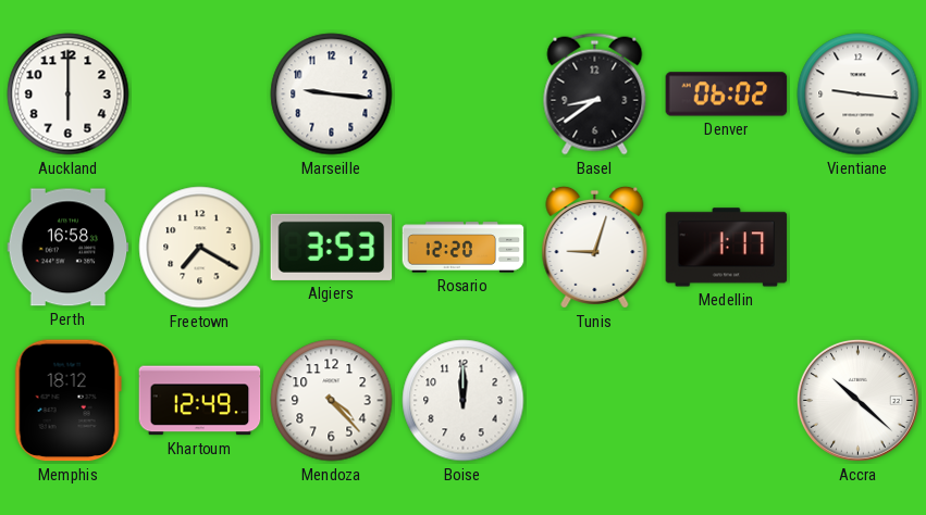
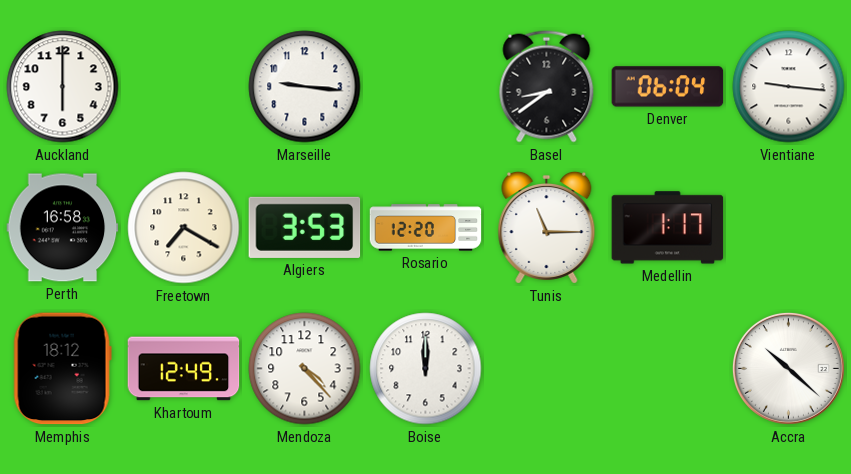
Denver: 06:02 -> 06:04
Tunis: 9:03 -> 11:15
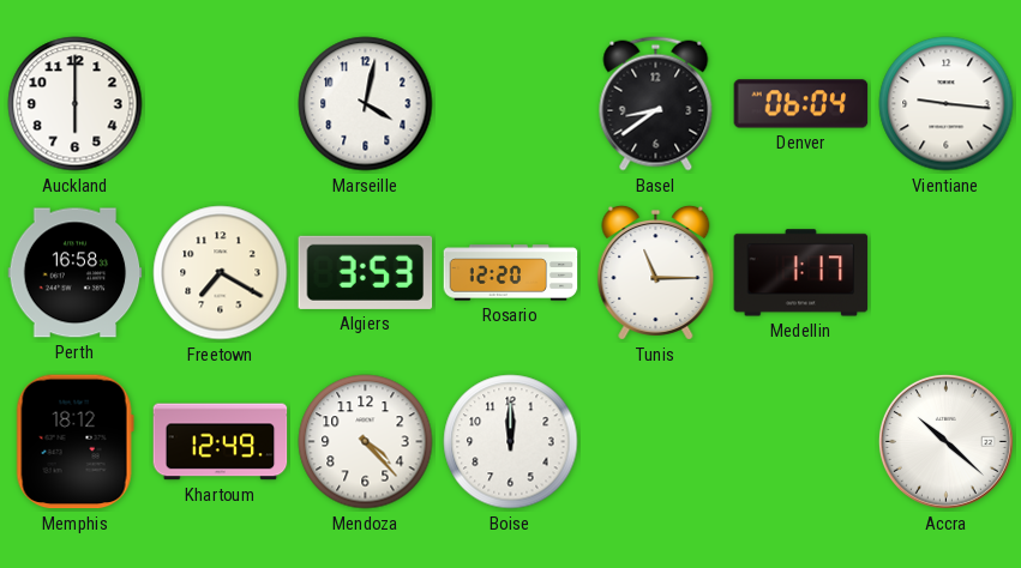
Marseille: 9:16 -> 4:02
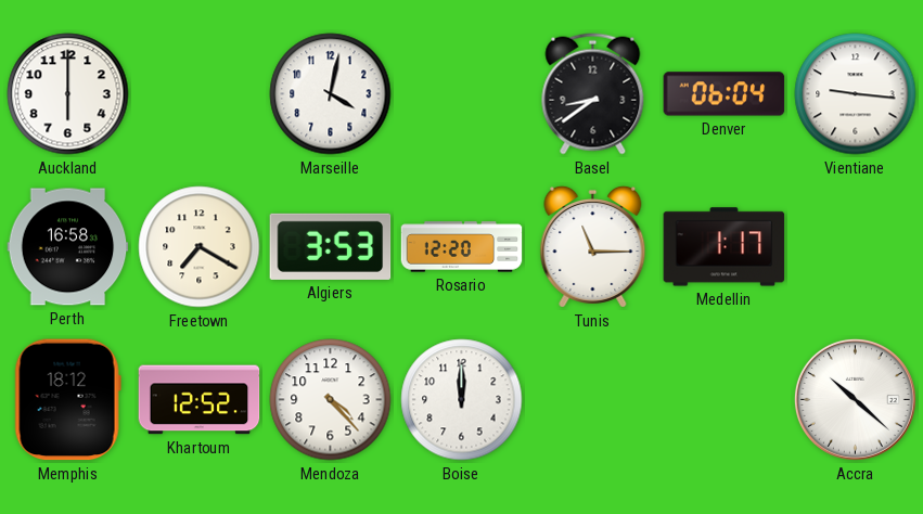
Khartoum: 12:49 -> 12:52
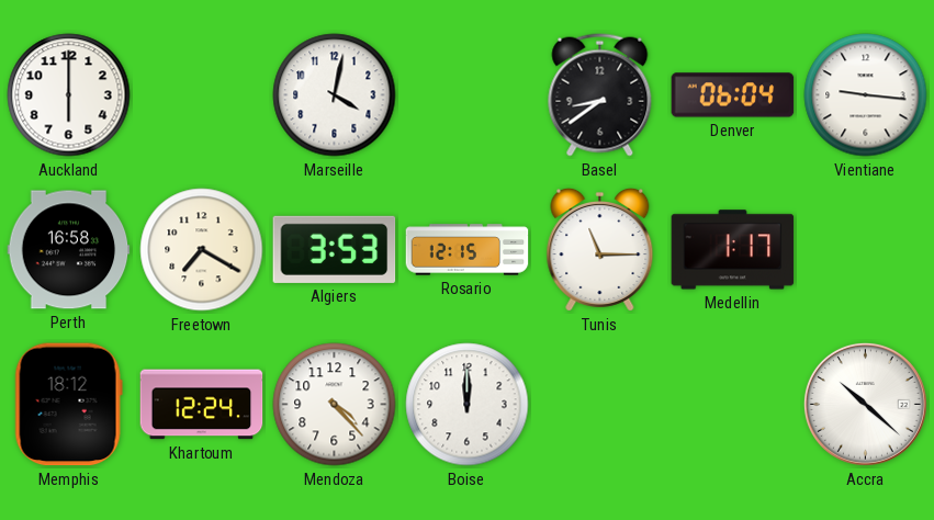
Rosario: 12:20 -> 12:15
Khartoum: 12:52 -> 12:24
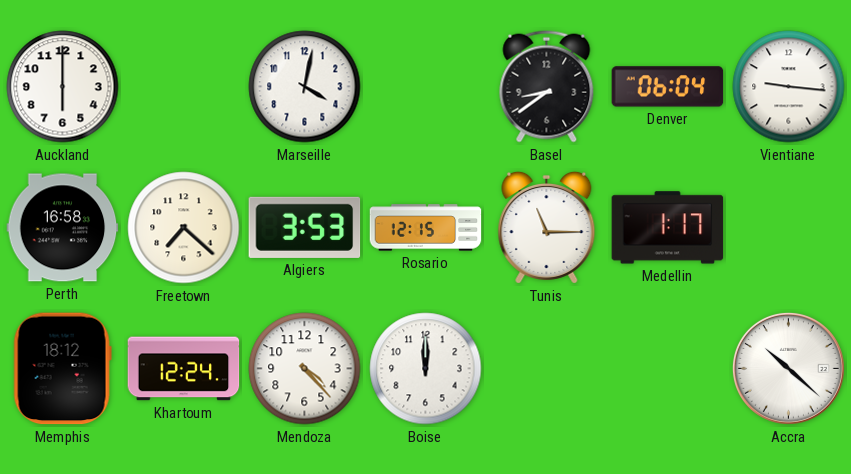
Freetown: 7:20 -> 7:22
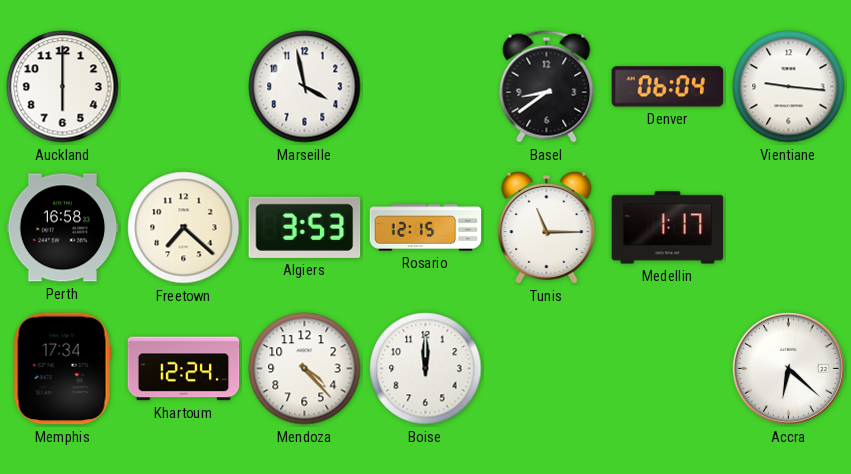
Marseille: 4:02 -> 3:58
Memphis: 18:12 -> 17:34
Accra: 10:22 -> 6:22
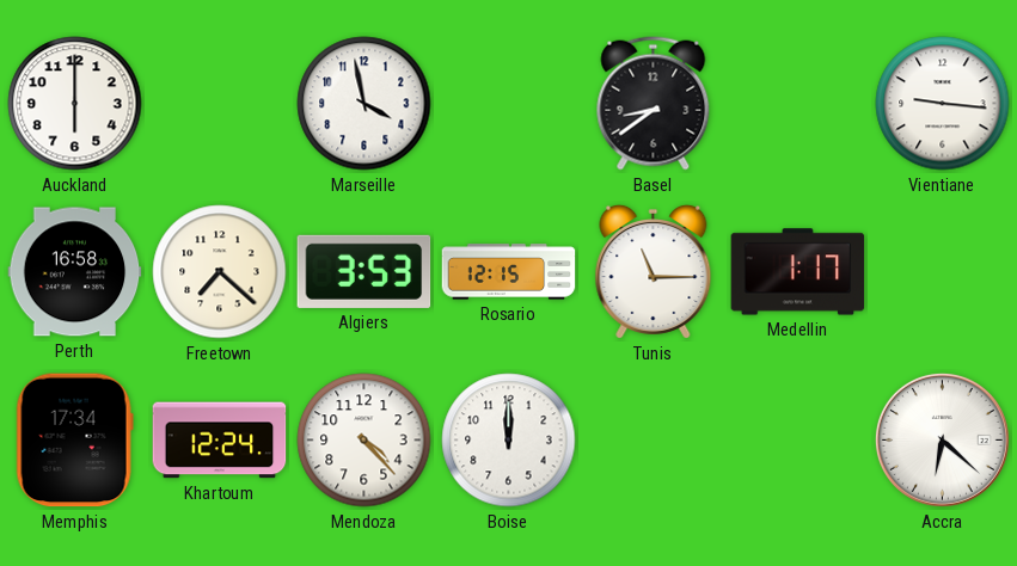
Denver: 06:04 -> none
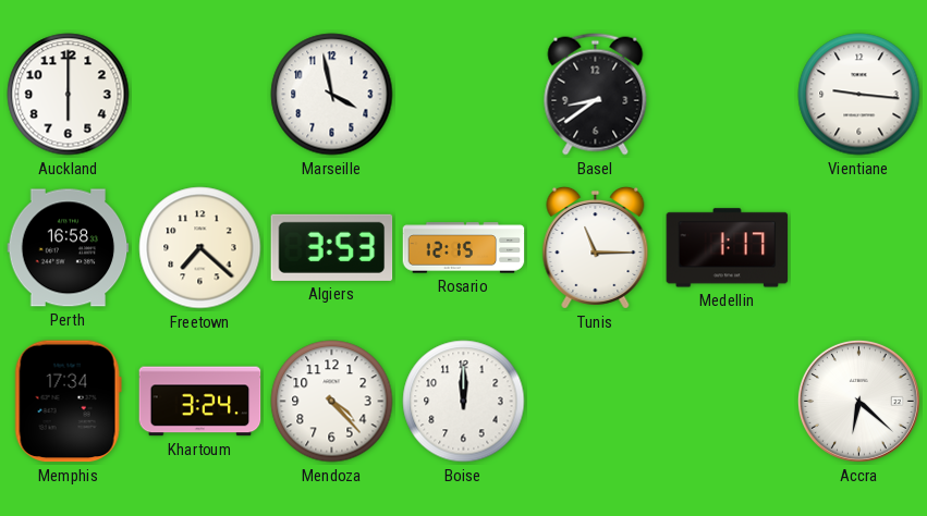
Khartoum: 12:24 -> 3:24
